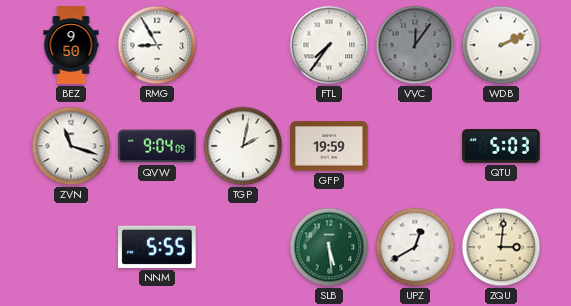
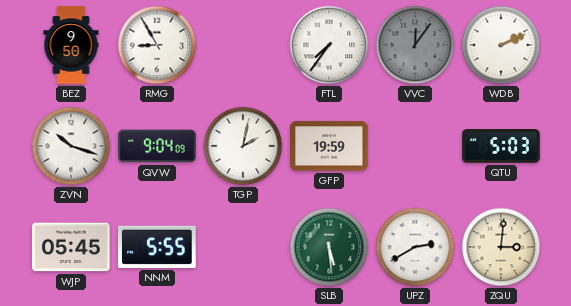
ZVN: 11:18 -> 10:18
WJP: none -> 05:45
UPZ: 12:40 -> 2:40
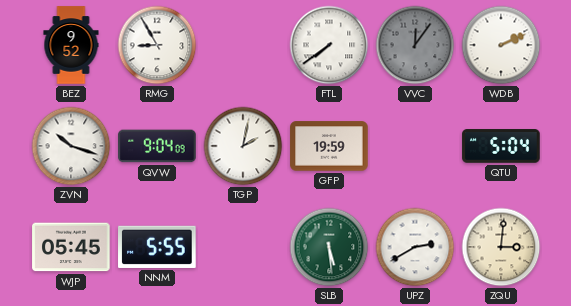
BEZ: 9:50 -> 9:52
FTL: 7:36 -> 7:39
QTU: 5:03 -> 5:04
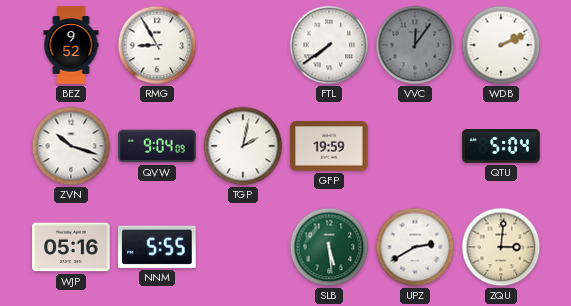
WJP: 05:45 -> 05:16
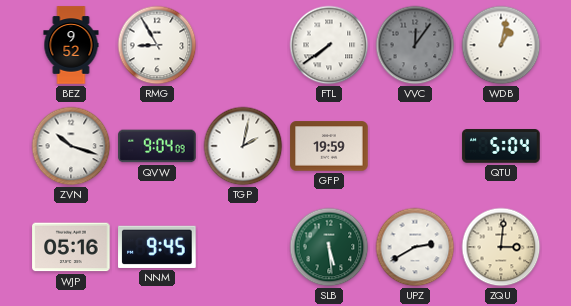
WDB: 2:11 -> 1:02
NNM: 5:55 -> 9:45
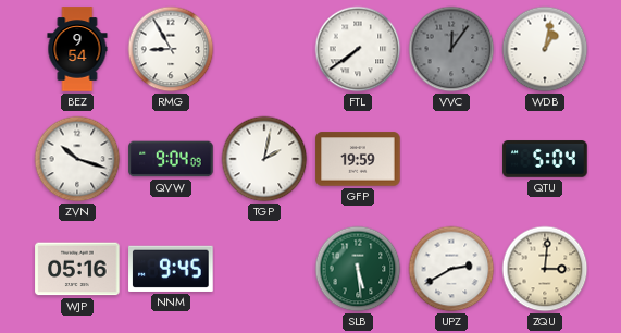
BEZ: 9:52 -> 9:54
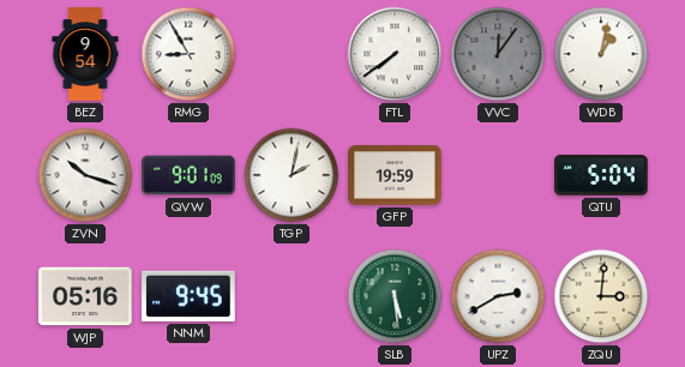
QVW: 9:04 -> 9:01
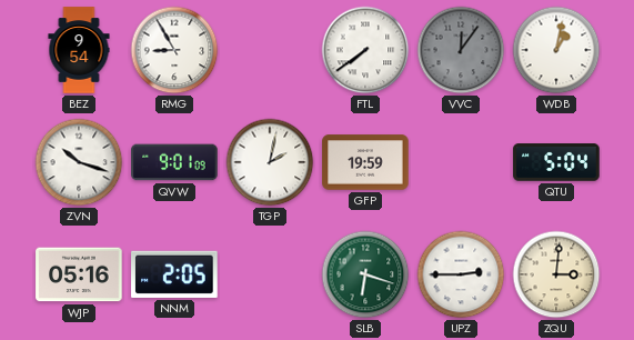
NNM: 9:45 -> 2:05
SLB: 5:29 -> 6:18
UPZ: 2:40 -> 2:45
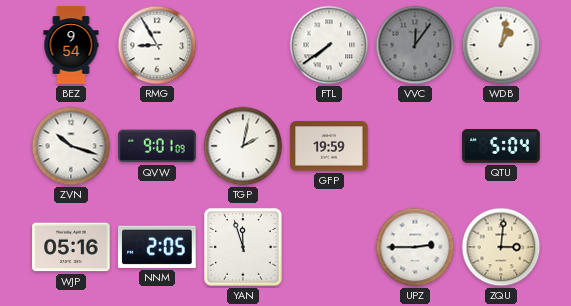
YAN: none -> 11:57
SLB: 6:18 -> none
